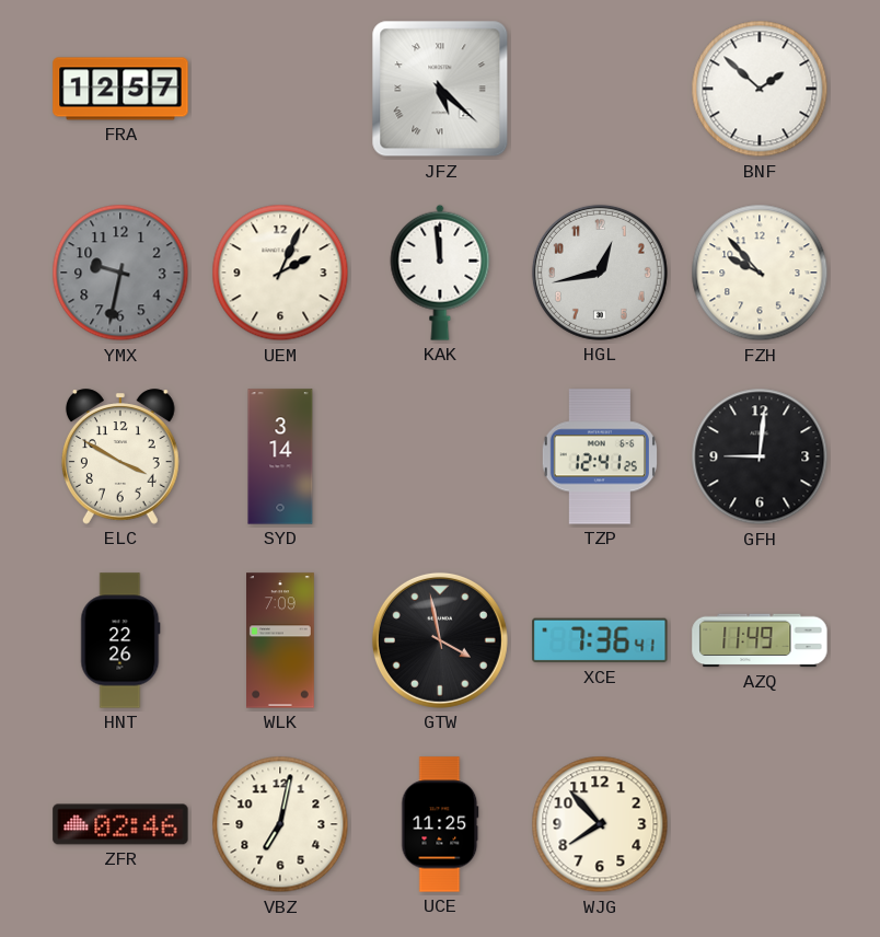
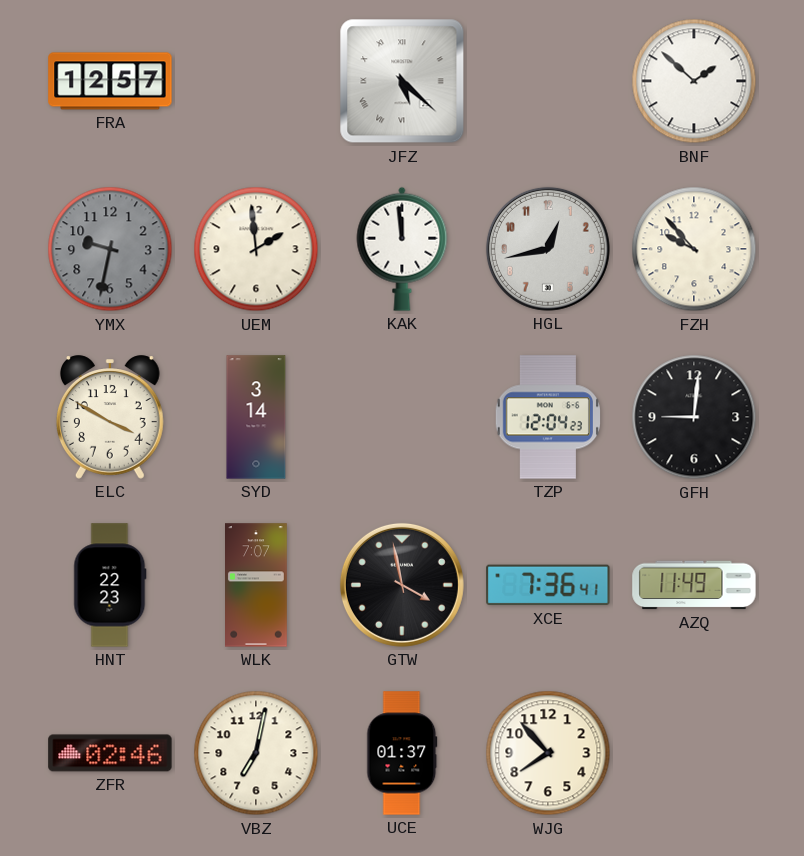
UEM: 2:04 -> 1:59
TZP: 12:41 -> 12:04
HNT: 22:26 -> 22:23
WLK: 7:09 -> 7:07
UCE: 11:25 -> 01:37
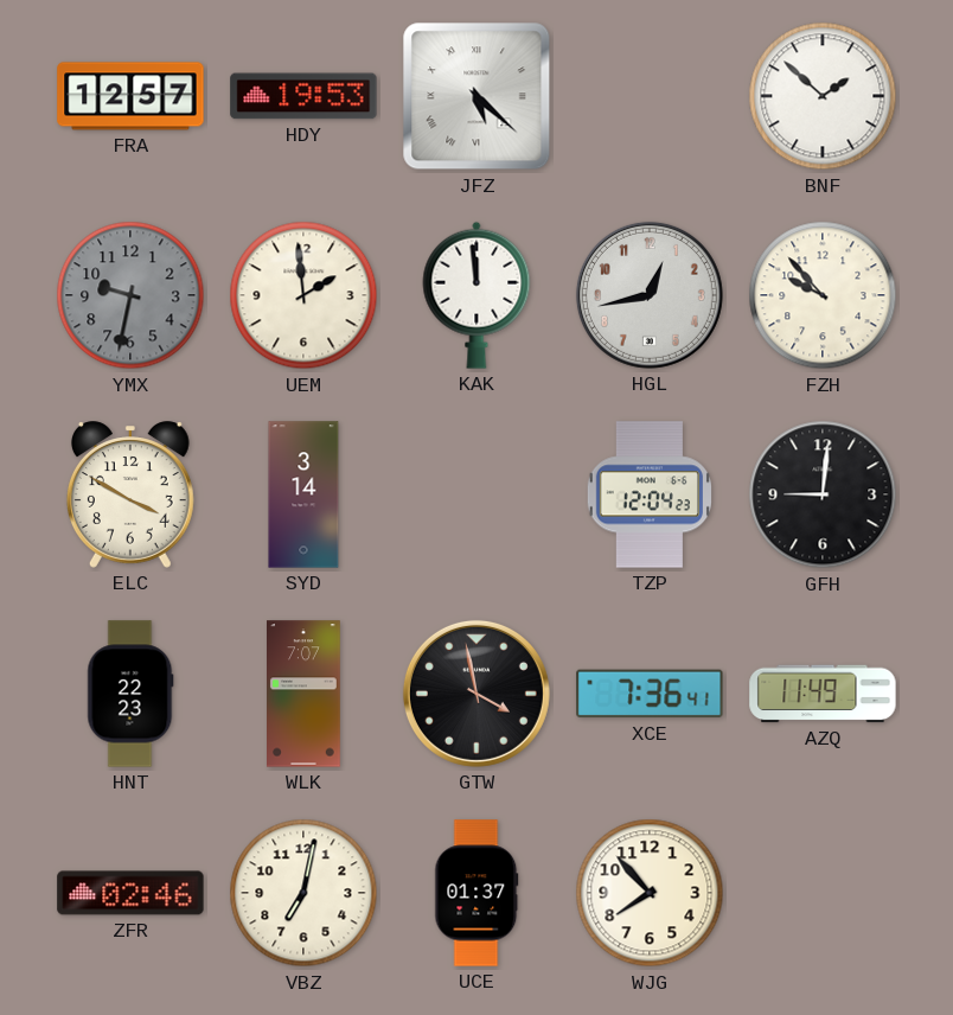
HDY: none -> 19:53
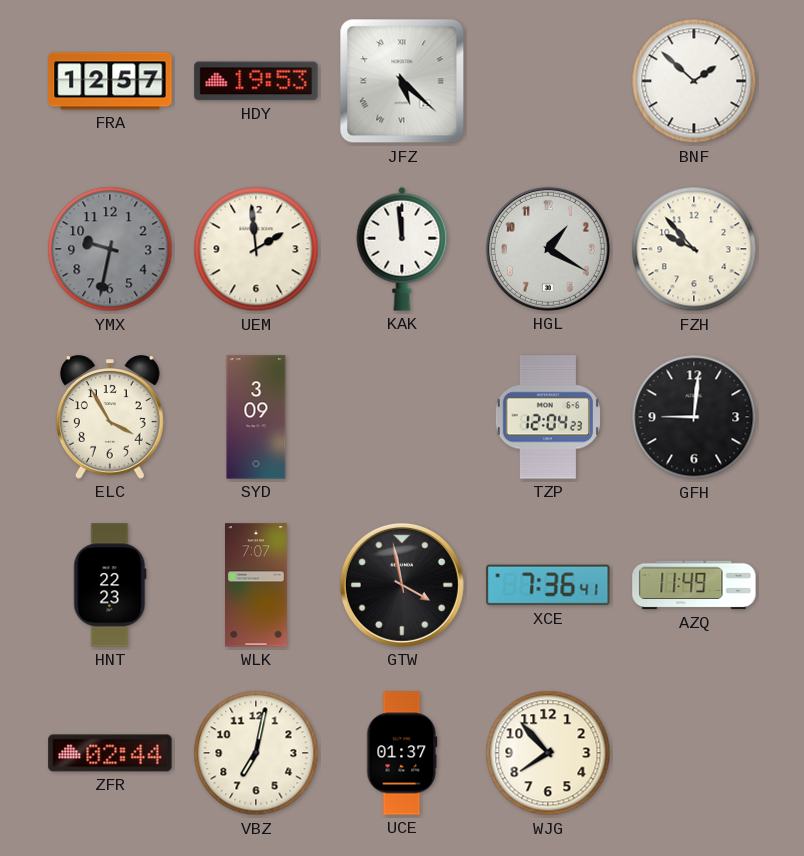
HGL: 12:43 -> 1:20
ELC: 3:50 -> 3:55
SYD: 3:14 -> 3:09
ZFR: 02:46 -> 02:44
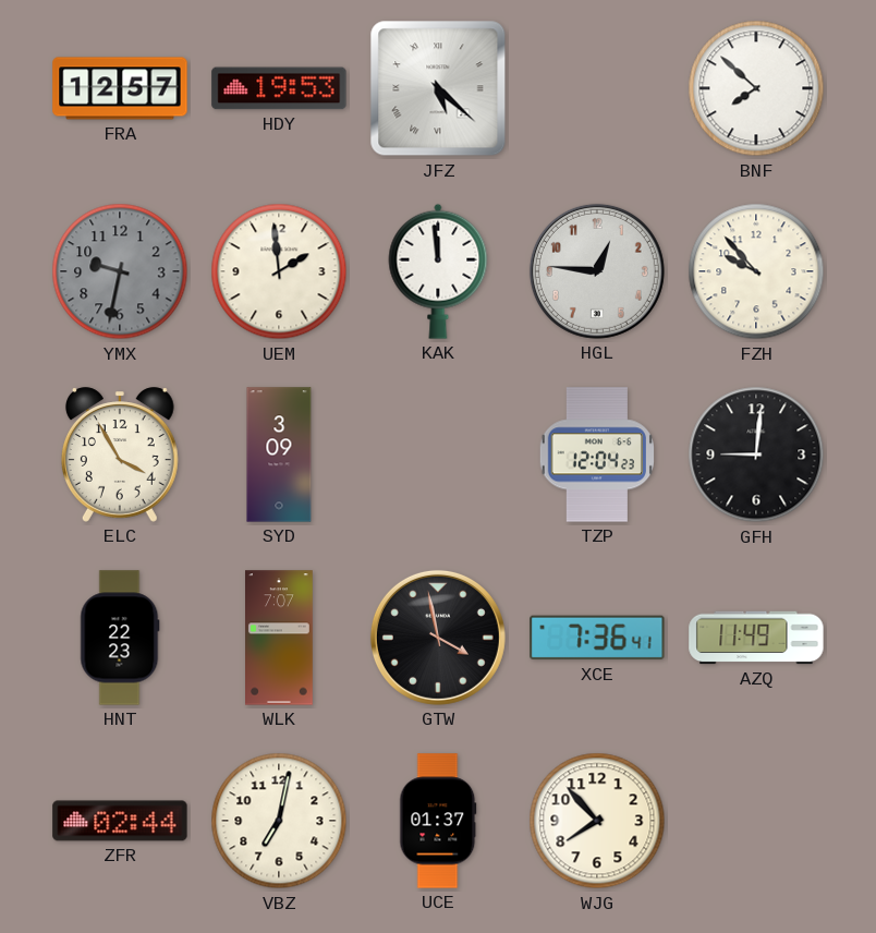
BNF: 1:52 -> 7:52
HGL: 1:20 -> 12:46
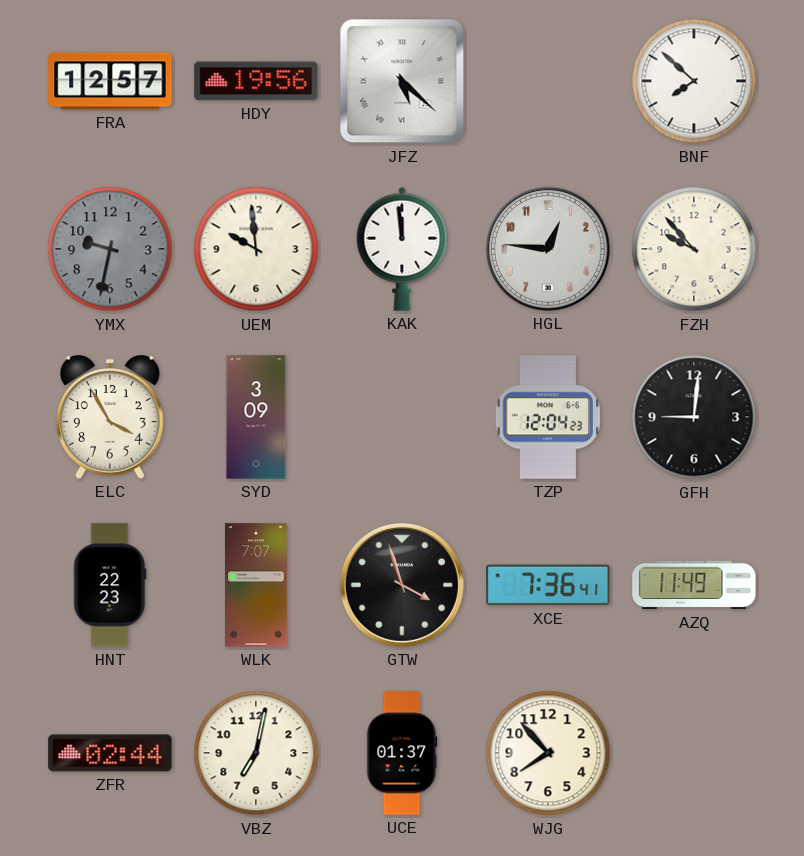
HDY: 19:53 -> 19:56
UEM: 1:59 -> 9:59
GTW: 3:58 -> 3:57
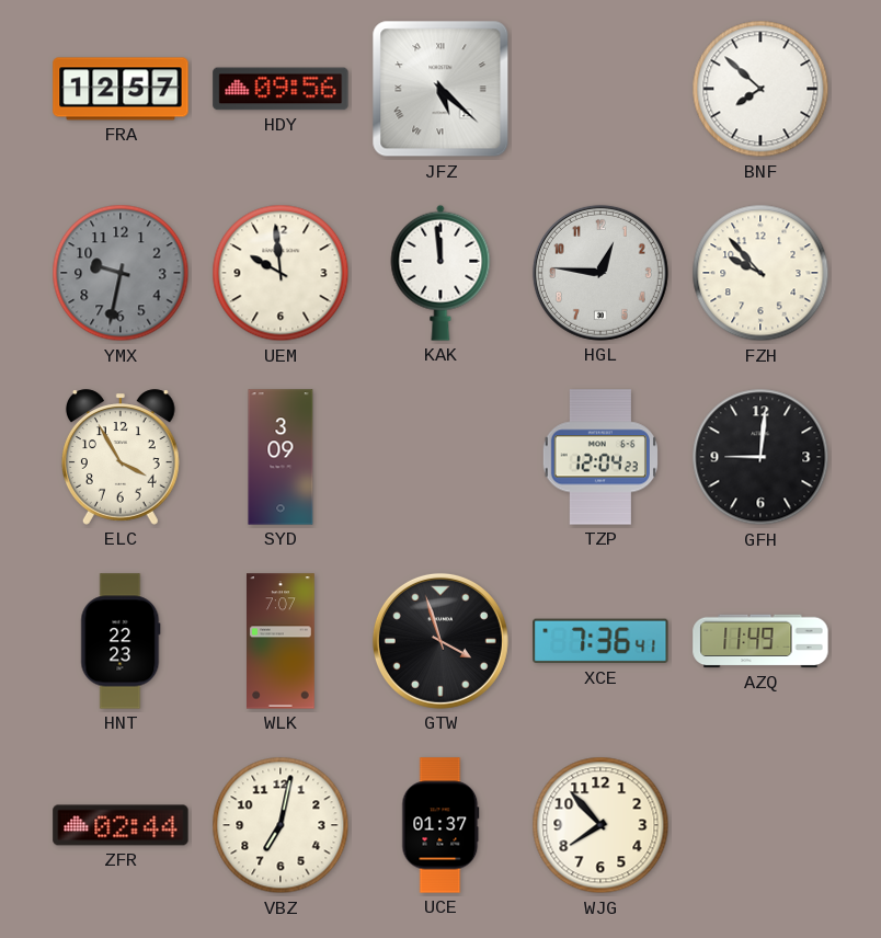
HDY: 19:56 -> 09:56
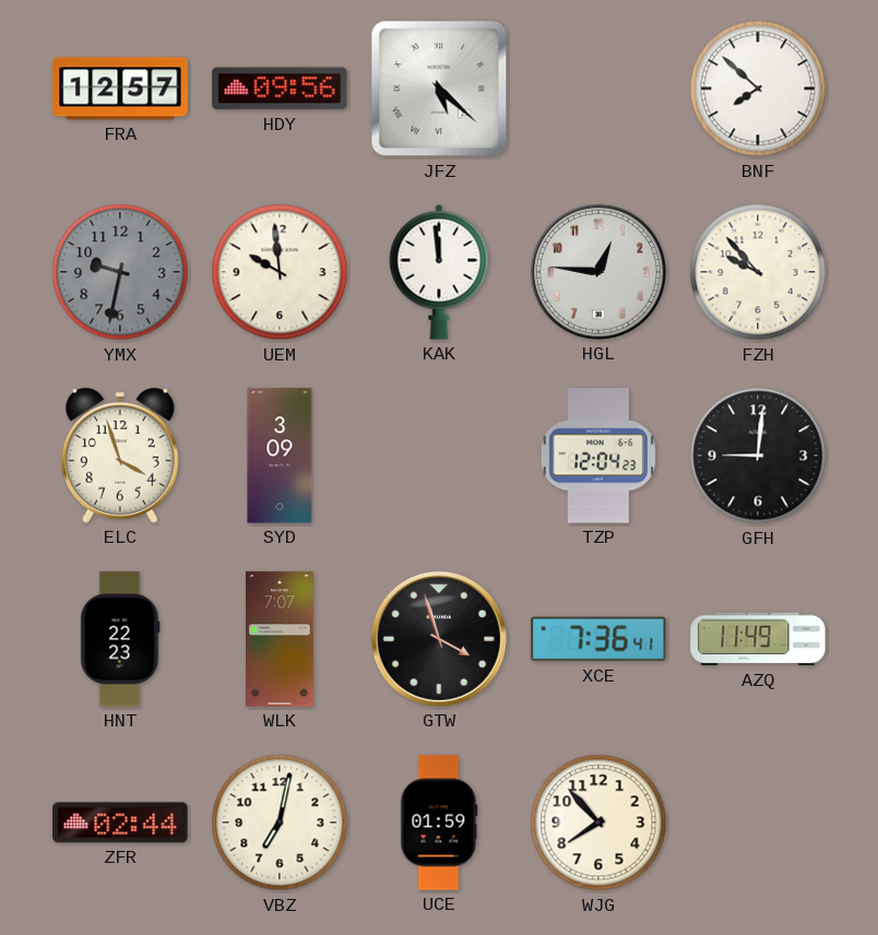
ELC: 3:55 -> 3:57
UCE: 01:37 -> 01:59
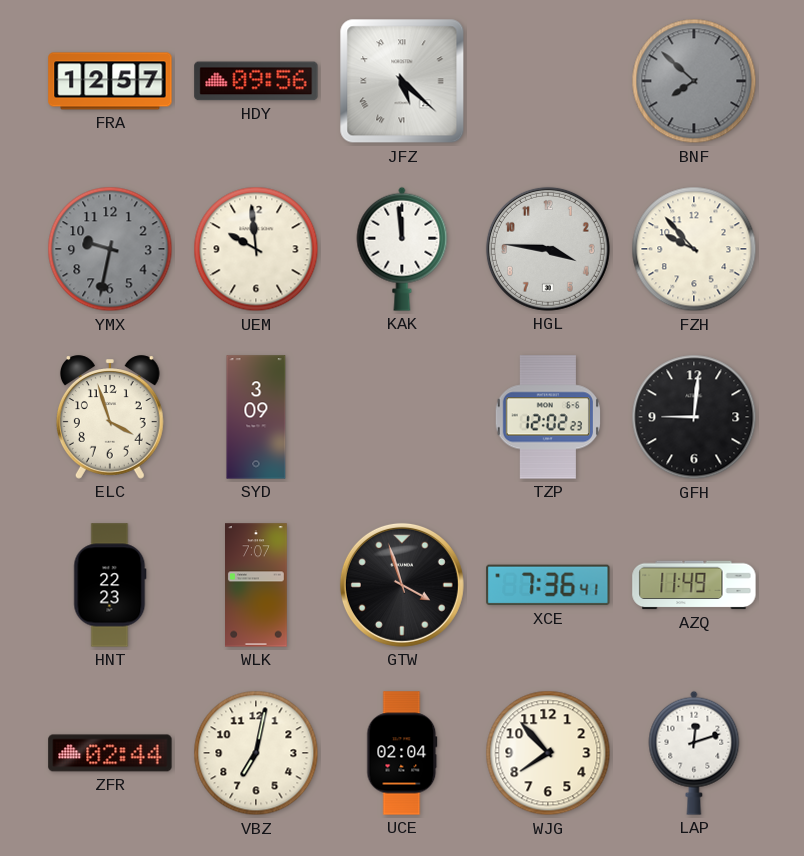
BNF dial: white -> grey
HGL: 12:46 -> 3:46
TZP: 12:04 -> 12:02
UCE: 01:59 -> 02:04
LAP: none -> 12:12
